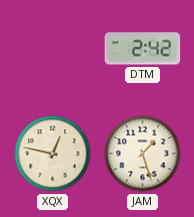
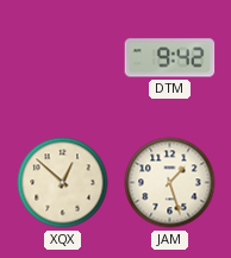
DTM: 2:42 -> 9:42
XQX: 12:47 -> 12:52
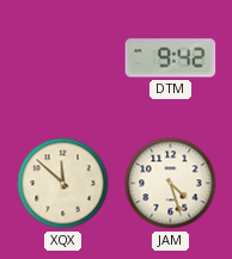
XQX: 12:52 -> 11:52
JAM: 1:27 -> 4:27
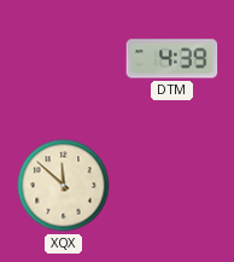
DTM: 9:42 -> 4:39
JAM: 4:27 -> none
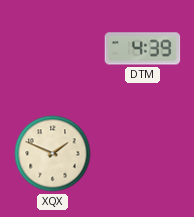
XQX: 11:52 -> 1:49
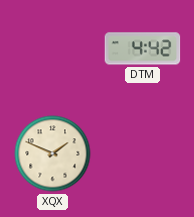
DTM: 4:39 -> 4:42
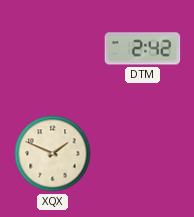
DTM: 4:42 -> 2:42
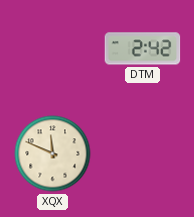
XQX: 1:49 -> 11:49
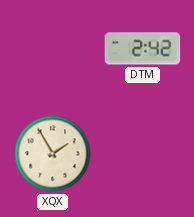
XQX: 11:49 -> 1:55
